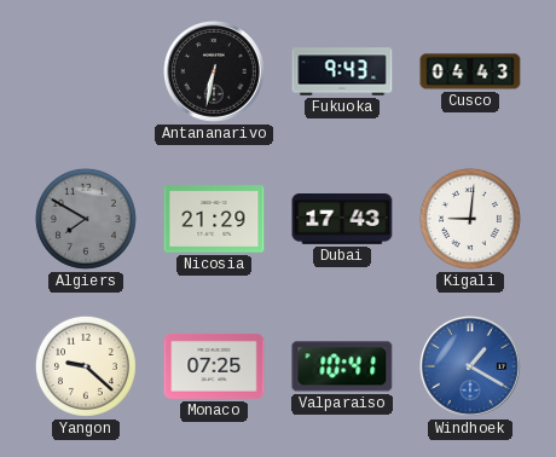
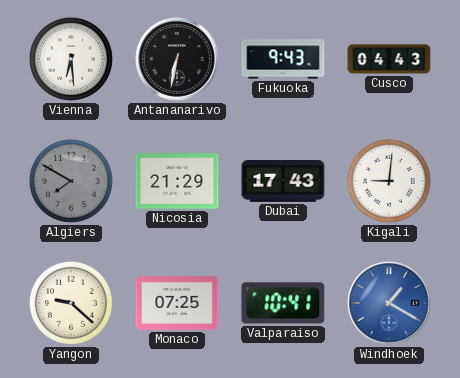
Vienna: none -> 6:29
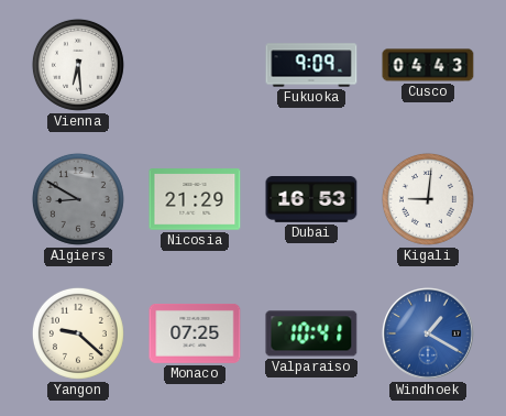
Antananarivo: 6:32 -> none
Fukuoka: 9:43 -> 9:09
Algiers: 7:50 -> 8:50
Dubai: 17:43 -> 16:53
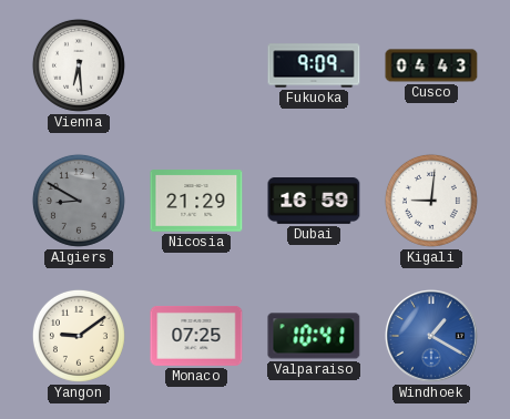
Dubai: 16:53 -> 16:59
Yangon: 9:22 -> 9:09
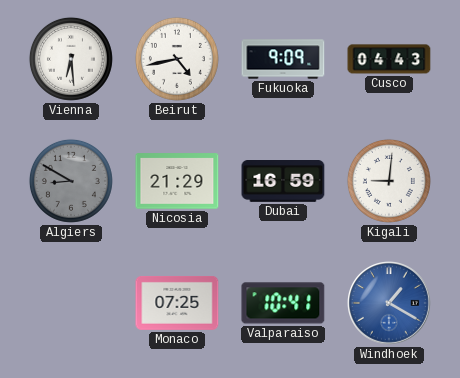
Beirut: none -> 4:43
Yangon: 9:09 -> none
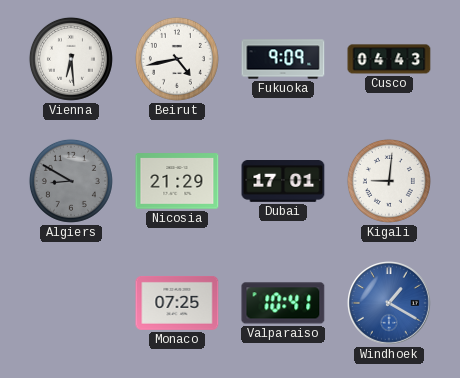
Dubai: 16:59 -> 17:01
